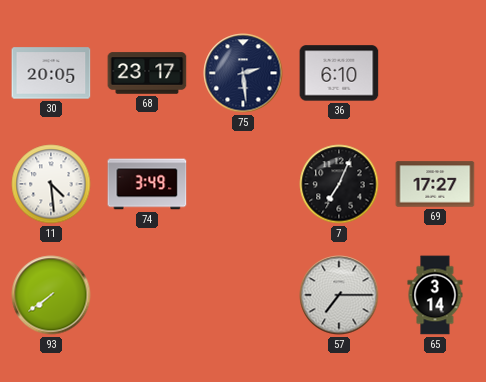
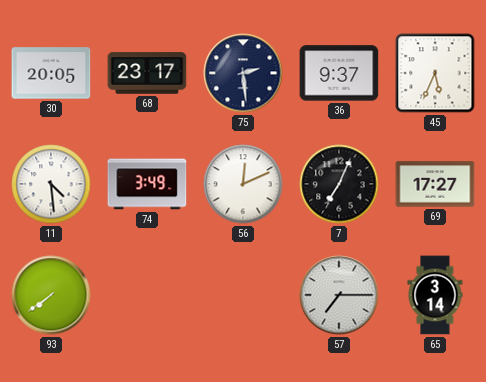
36: 6:10 -> 9:37
45: none -> 5:34
56: none -> 12:11
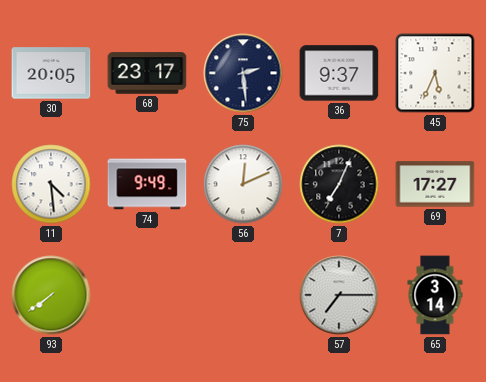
74: 3:49 -> 9:49
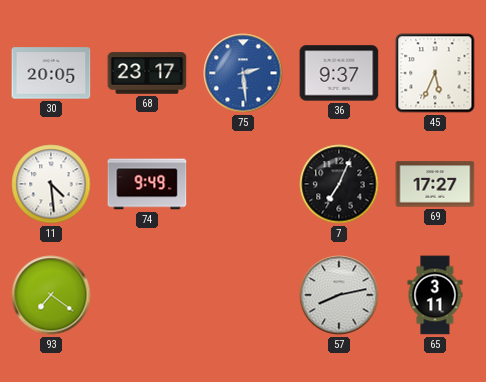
75 dial: navy -> blue
56: 12:11 -> none
93: 7:39 -> 7:21
57: 7:15 -> 8:13
65: 3:14 -> 3:11
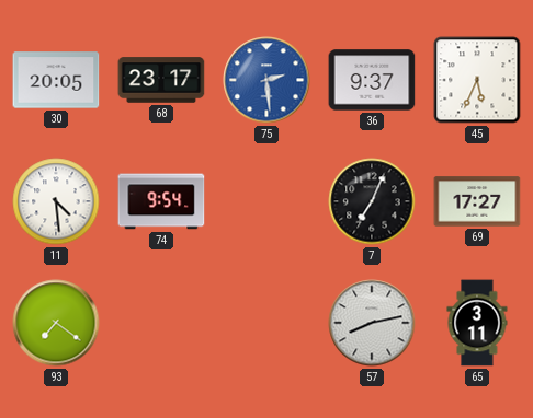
74: 9:49 -> 9:54
